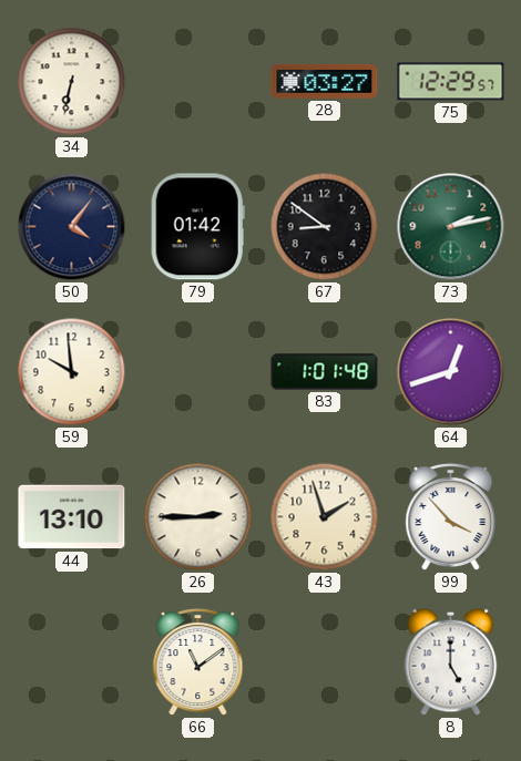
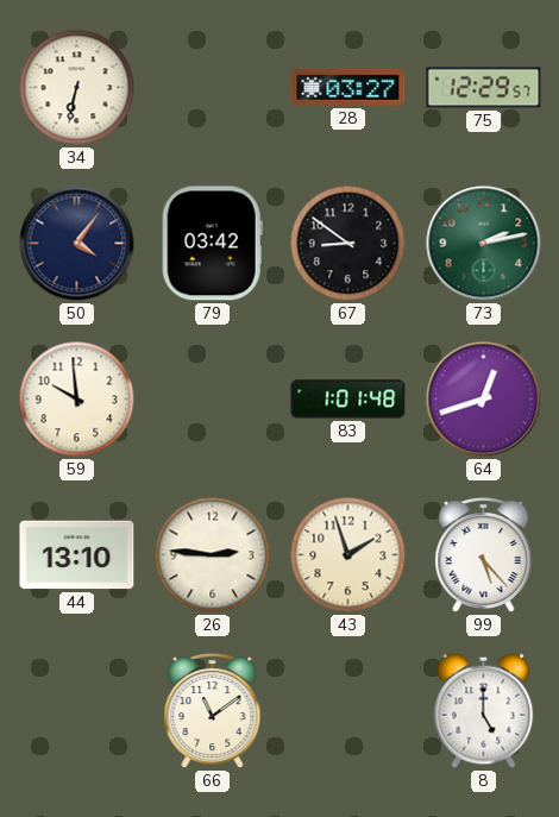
79: 01:42 -> 03:42
26: 2:45 -> 2:46
99: 3:53 -> 5:23
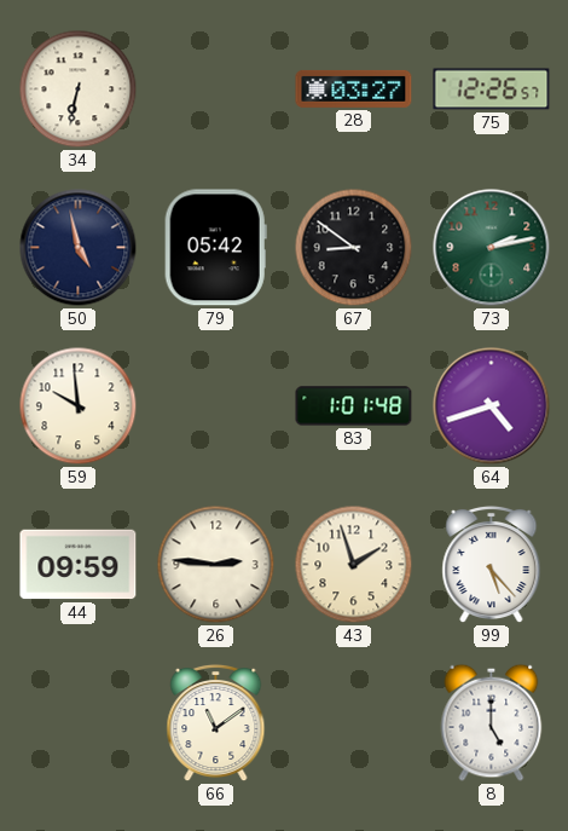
75: 12:29 -> 12:26
50: 4:06 -> 4:58
79: 03:42 -> 05:42
64: 12:42 -> 4:42
44: 13:10 -> 09:59
